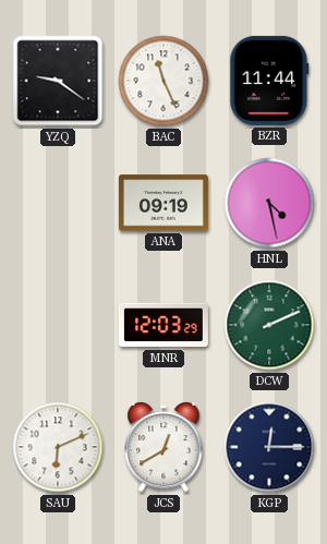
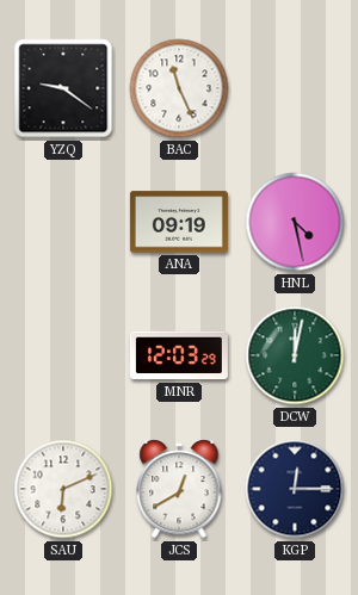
BZR: 11:44 -> none
DCW: 2:11 -> 12:02
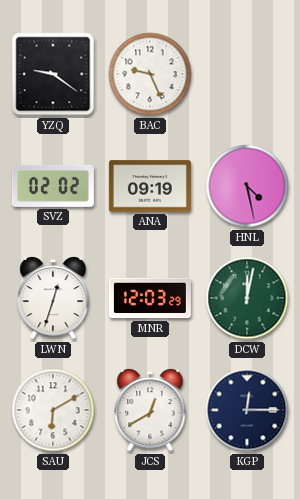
BAC: 11:26 -> 9:26
SVZ: none -> 02:02
LWN: none -> 12:33
SAU: 6:11 -> 6:10
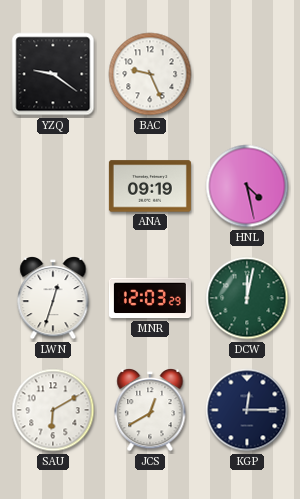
SVZ: 02:02 -> none
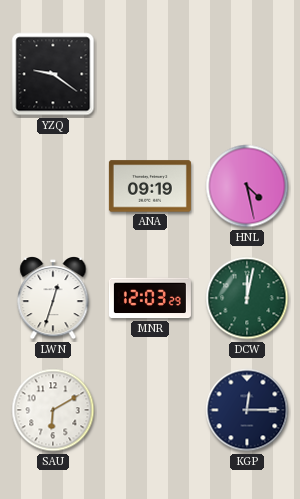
BAC: 9:26 -> none
JCS: 12:40 -> none
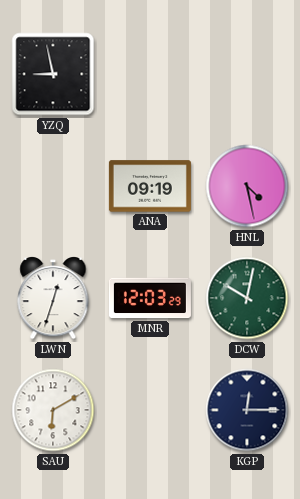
YZQ: 9:21 -> 8:58
DCW: 12:02 -> 10:02
